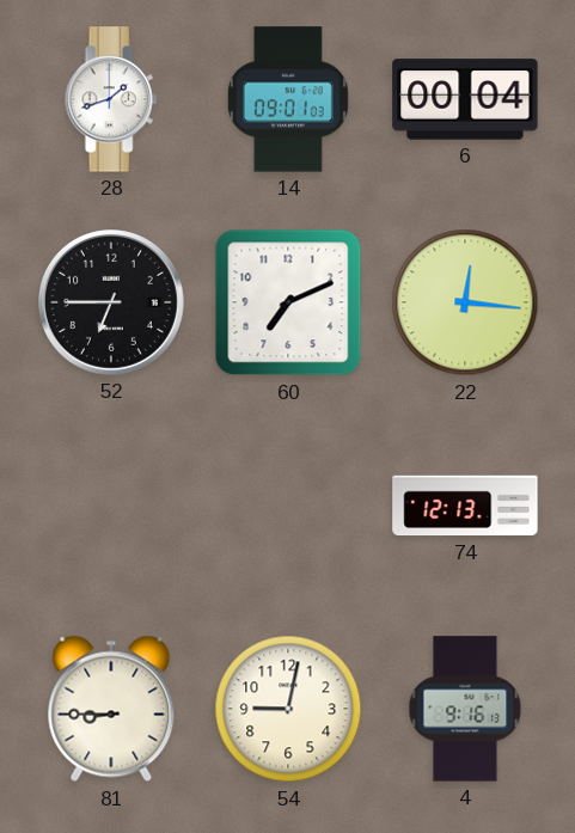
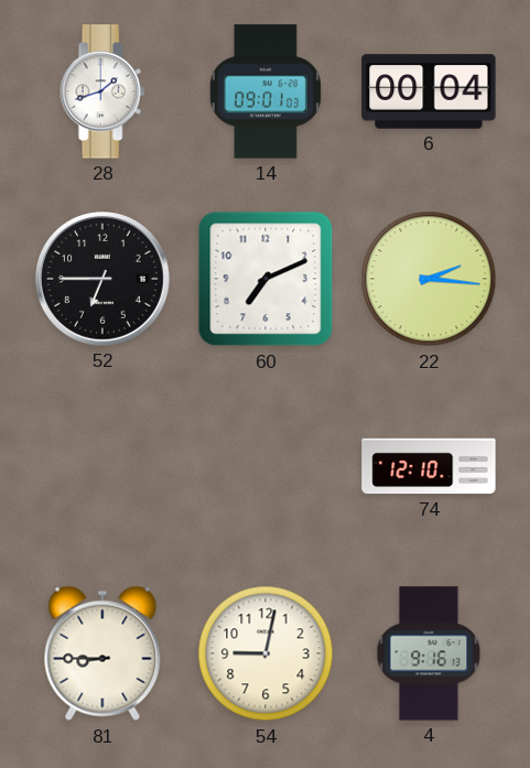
22: 12:16 -> 2:16
74: 12:13 -> 12:10
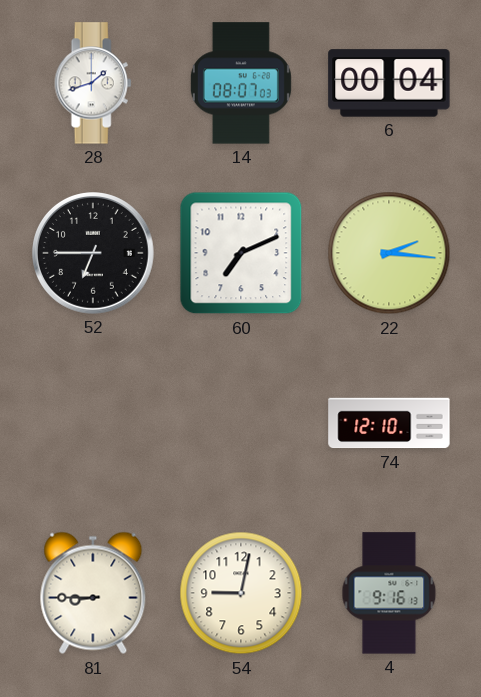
14: 09:01 -> 08:07
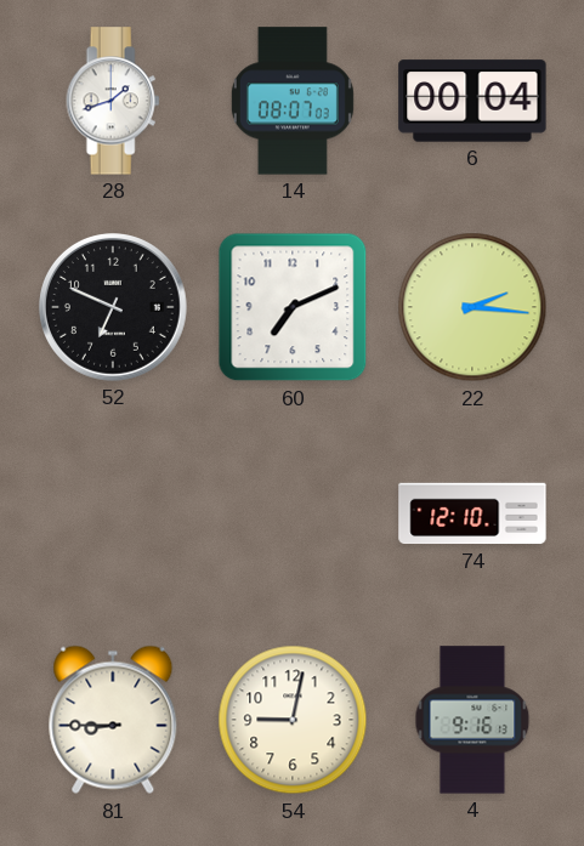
52: 6:45 -> 6:49
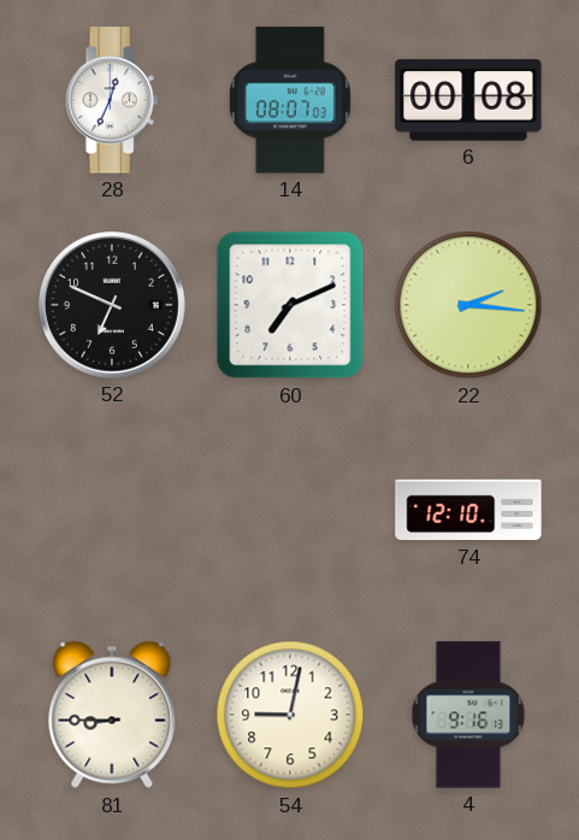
28: 1:42 -> 12:34
6: 00:04 -> 00:08
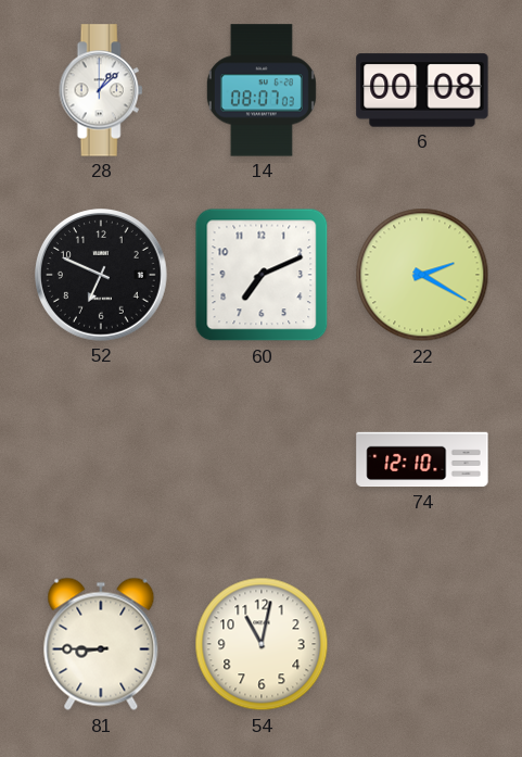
28: 12:34 -> 1:08
22: 2:16 -> 2:20
54: 9:02 -> 11:02
4: 9:16 -> none
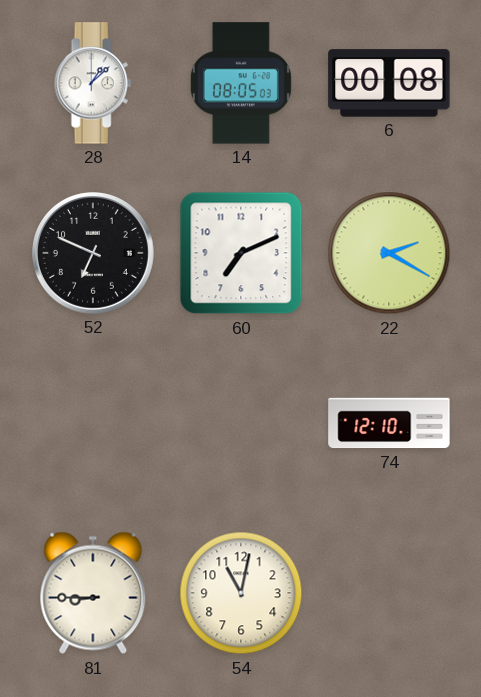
14: 08:07 -> 08:05
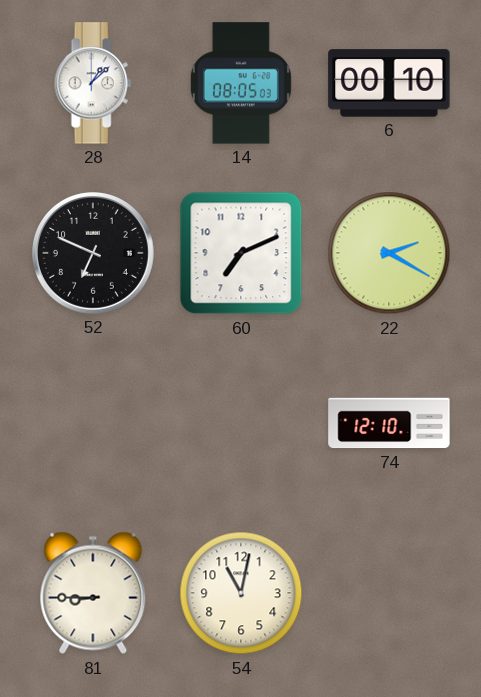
6: 00:08 -> 00:10
